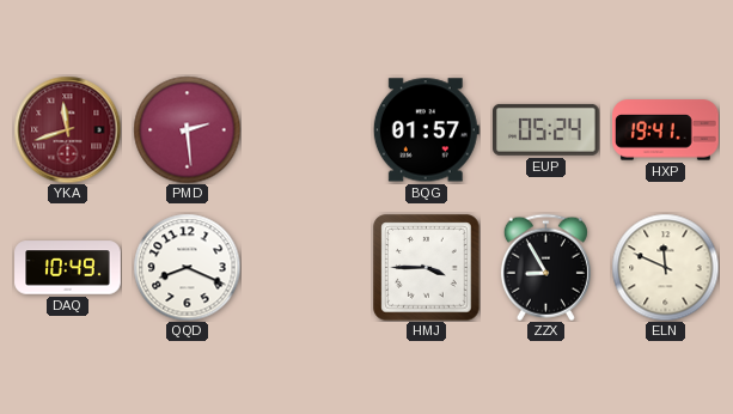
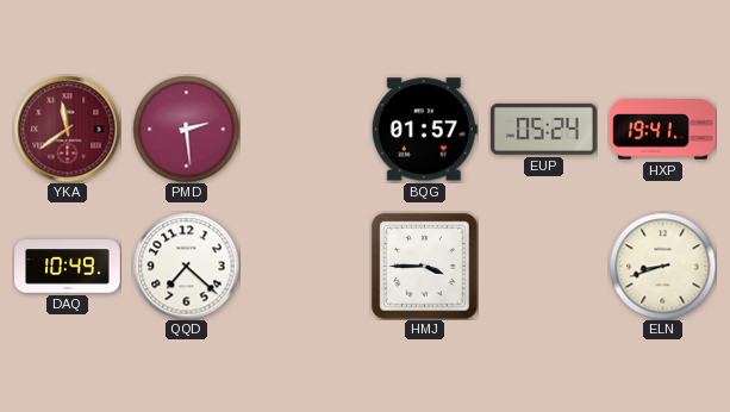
YKA: 11:42 -> 11:39
QQD: 8:19 -> 7:22
ZZX: 8:55 -> none
ELN: 11:49 -> 8:42
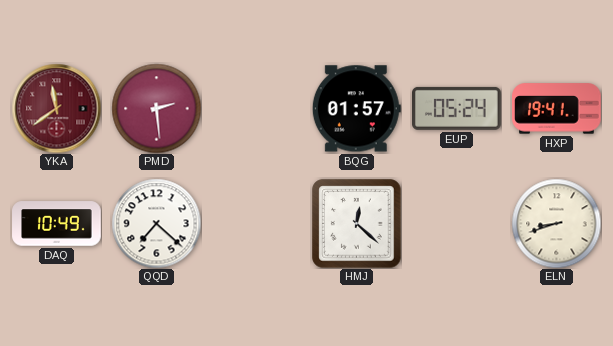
HMJ: 3:45 -> 12:22
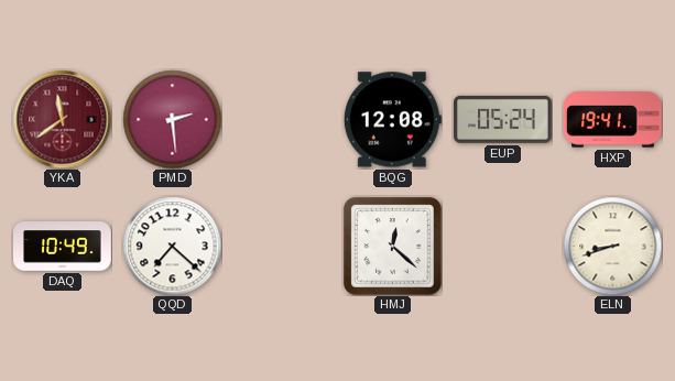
BQG: 01:57 -> 12:08
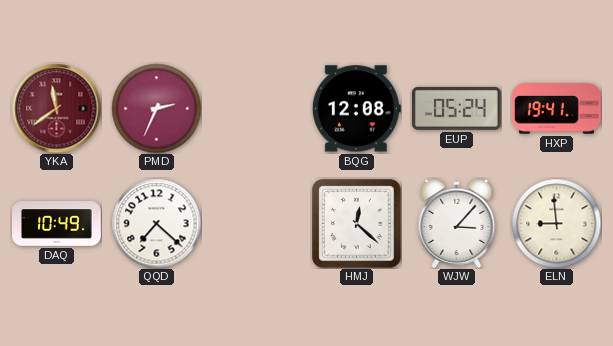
PMD: 2:29 -> 2:34
WJW: none -> 3:07
ELN: 8:42 -> 8:59
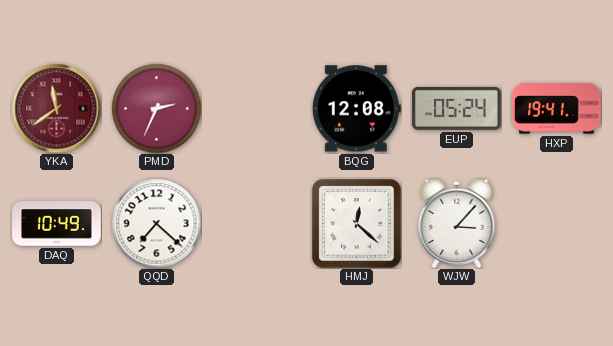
ELN: 8:59 -> none
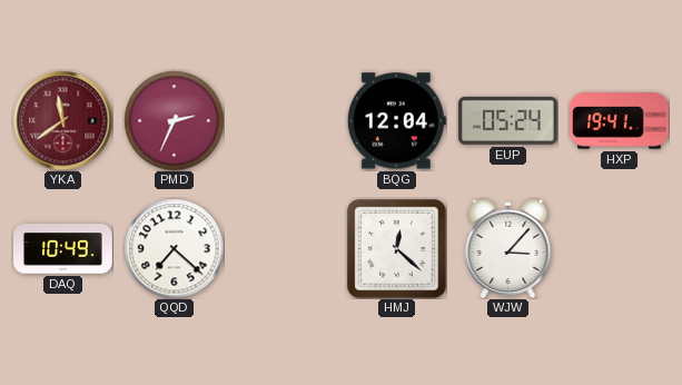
BQG: 12:08 -> 12:04
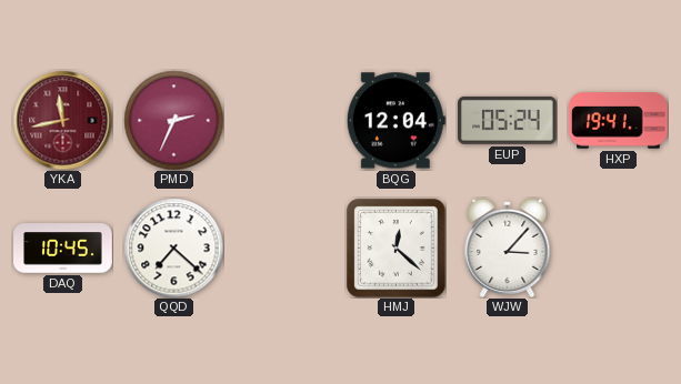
YKA: 11:39 -> 11:43
DAQ: 10:49 -> 10:45
